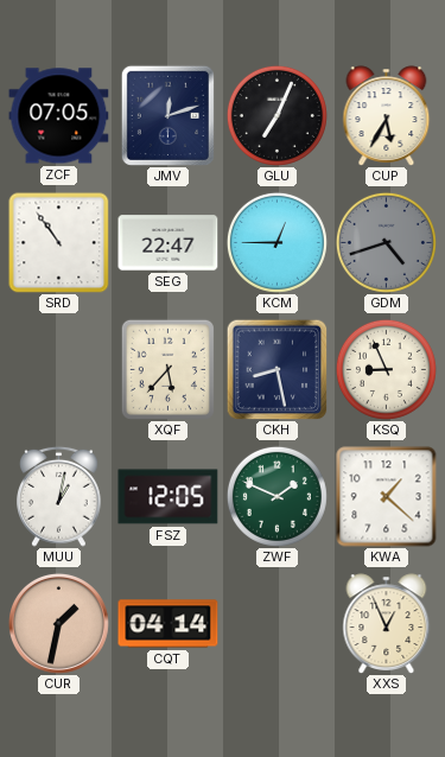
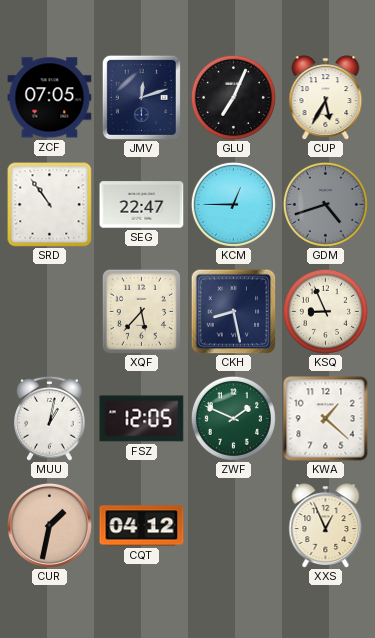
CQT: 04:14 -> 04:12
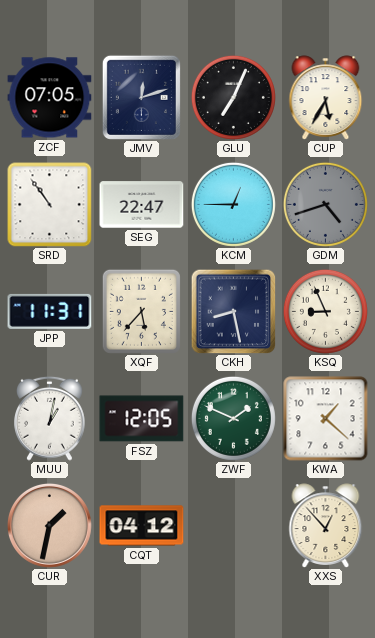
JPP: none -> 11:31
XXS: 12:56 -> 12:53
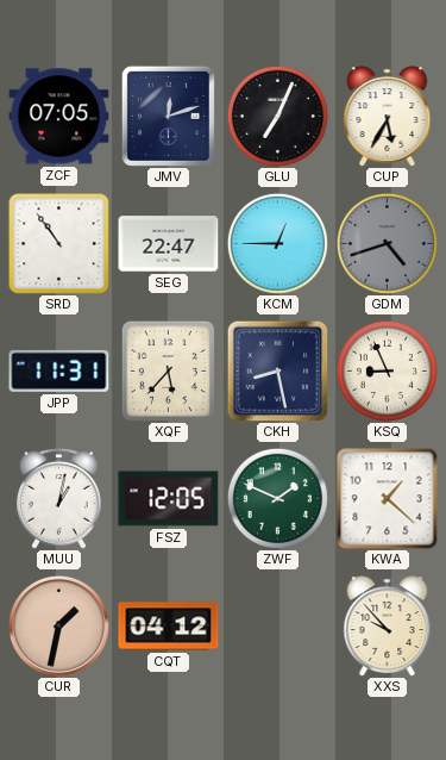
XXS: 12:53 -> 9:53
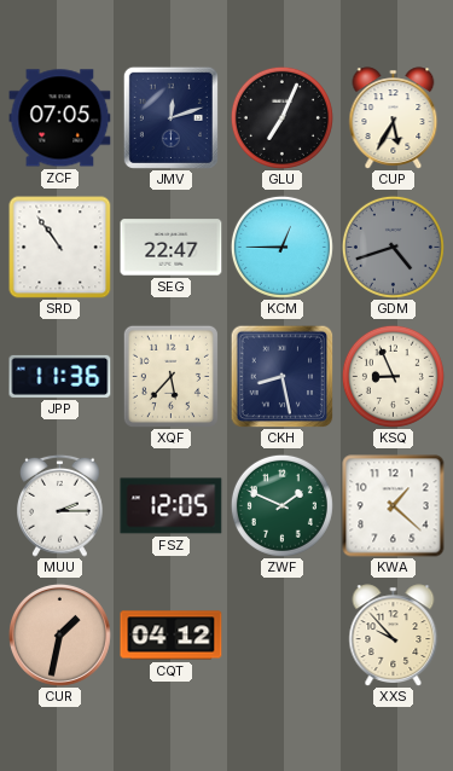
JPP: 11:31 -> 11:36
MUU: 1:02 -> 2:15
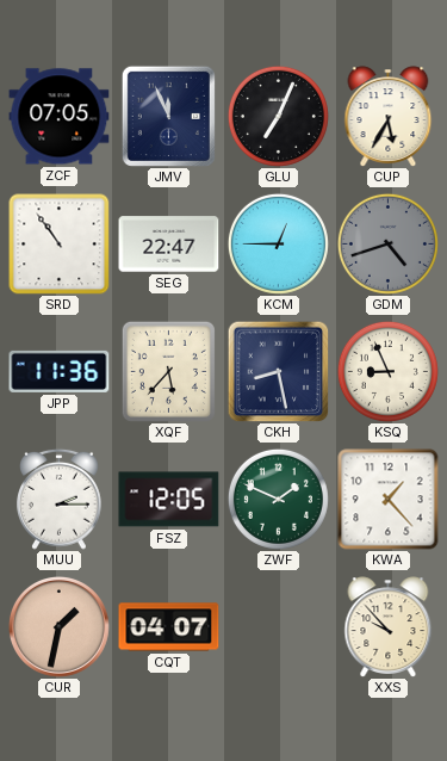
JMV: 12:12 -> 11:56
KWA: 1:22 -> 1:23
CQT: 04:12 -> 04:07
